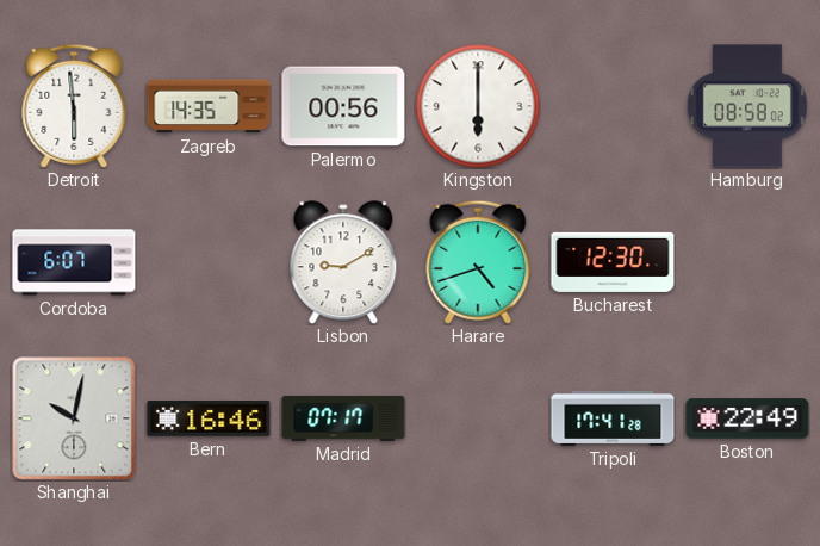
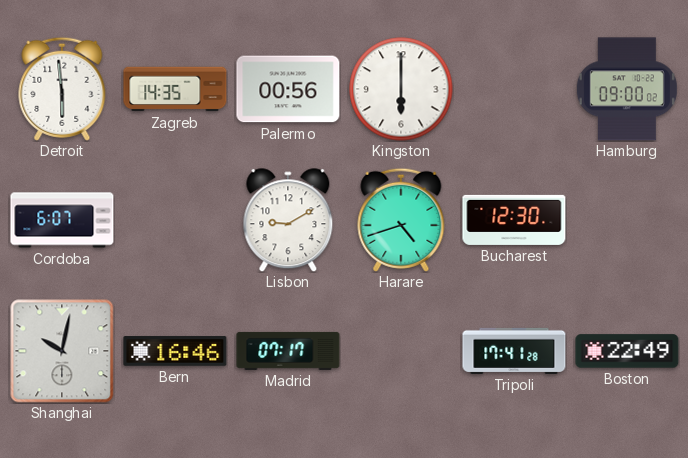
Hamburg: 08:58 -> 09:00
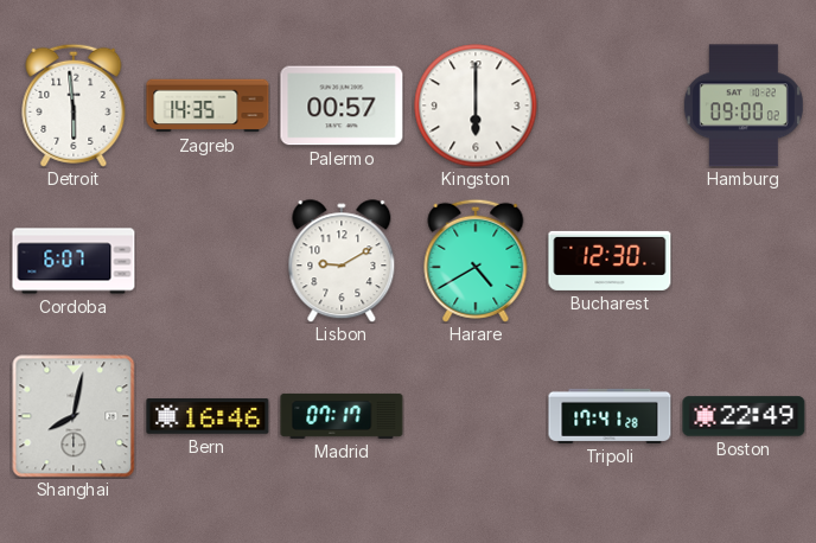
Palermo: 00:56 -> 00:57
Harare: 4:42 -> 4:40
Shanghai: 10:02 -> 8:02
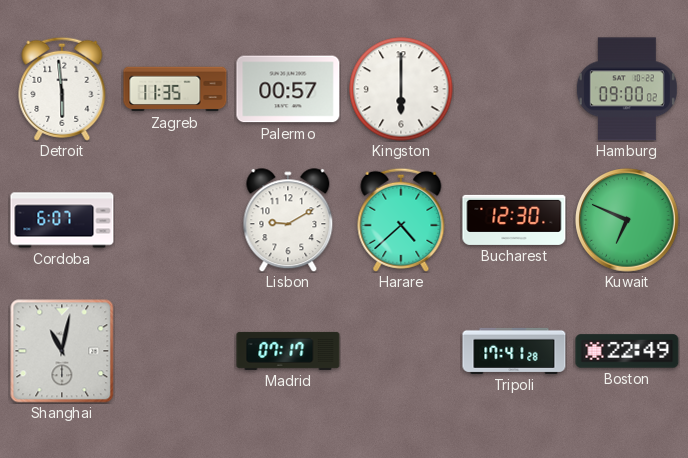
Zagreb: 14:35 -> 11:35
Harare: 4:40 -> 4:38
Kuwait: none -> 6:49
Shanghai: 8:02 -> 11:02
Bern: 16:46 -> none
